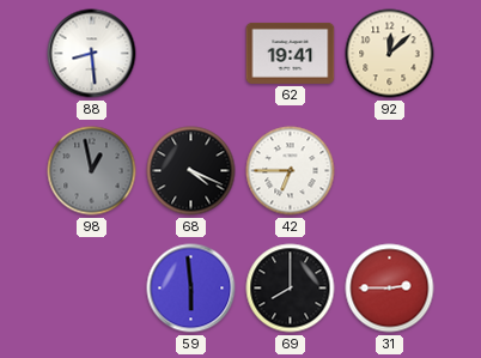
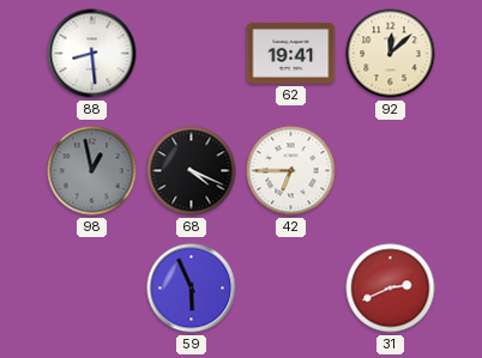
59: 5:59 -> 5:56
69: 8:00 -> none
31: 2:45 -> 2:41
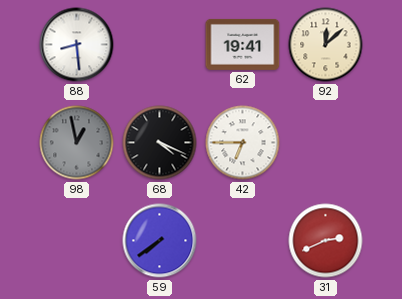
59: 5:56 -> 7:39
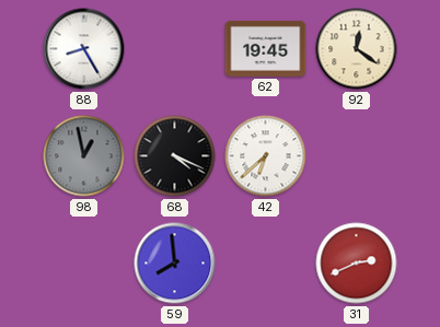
88: 8:29 -> 8:25
62: 19:41 -> 19:45
92: 12:08 -> 12:21
42: 6:45 -> 6:38
59: 7:39 -> 7:59
